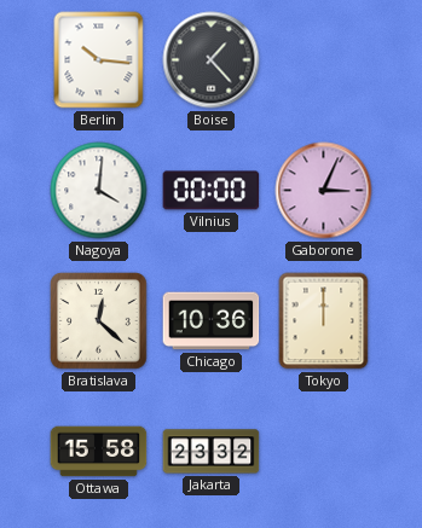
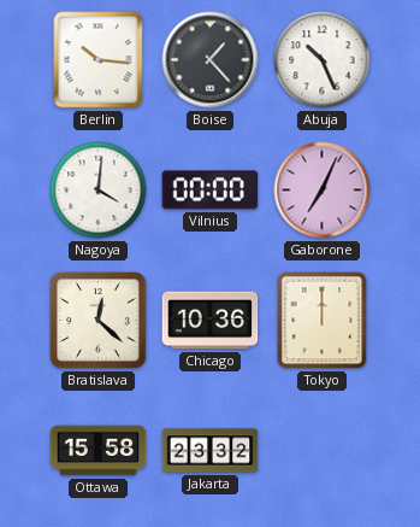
Abuja: none -> 10:26
Gaborone: 3:04 -> 7:04
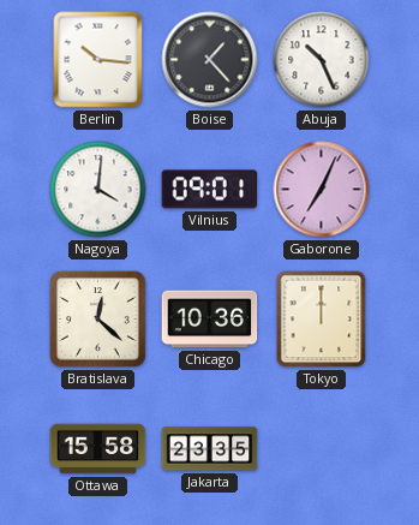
Vilnius: 00:00 -> 09:01
Jakarta: 23:32 -> 23:35
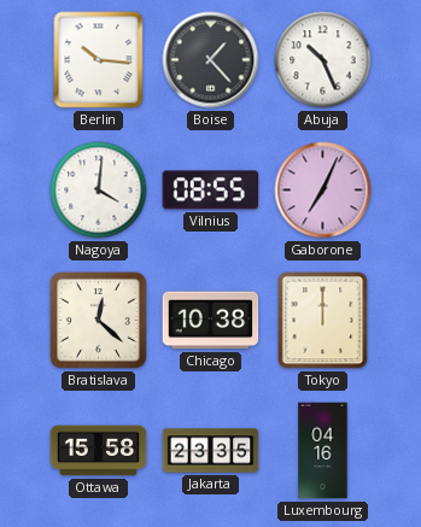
Vilnius: 09:01 -> 08:55
Chicago: 10:36 -> 10:38
Luxembourg: none -> 04:16
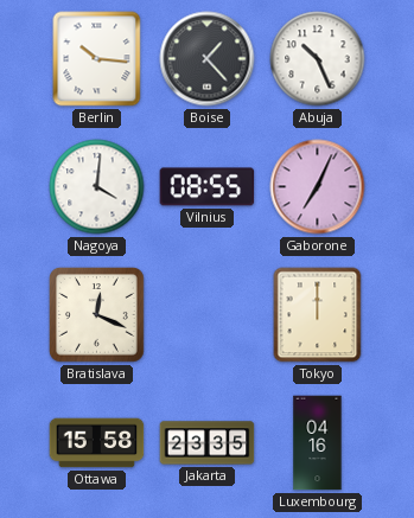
Bratislava: 12:22 -> 12:19
Chicago: 10:38 -> none
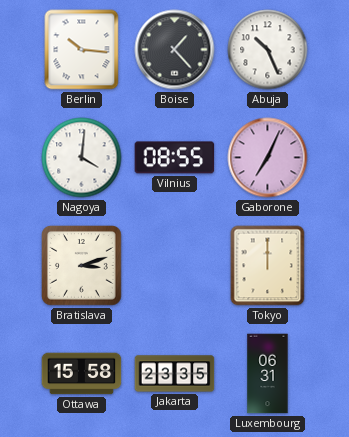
Bratislava: 12:19 -> 3:12
Luxembourg: 04:16 -> 06:31
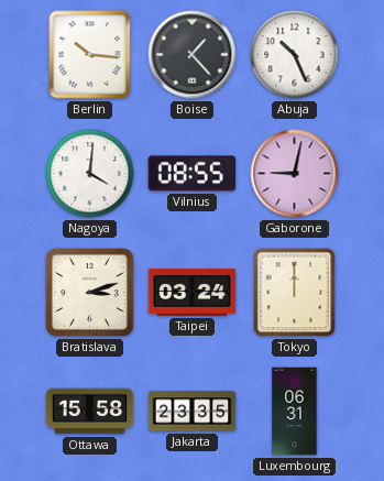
Gaborone: 7:04 -> 9:02
Taipei: none -> 03:24
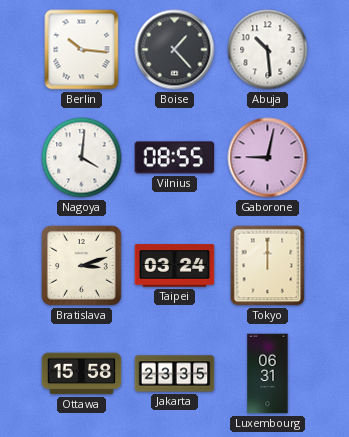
Abuja: 10:26 -> 10:29
